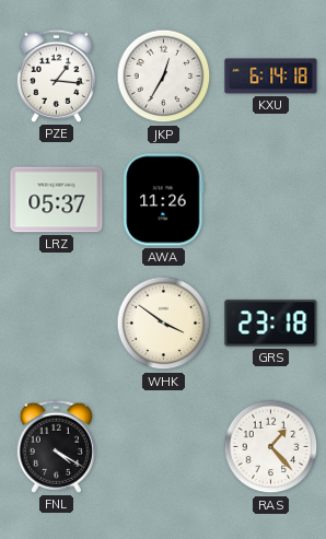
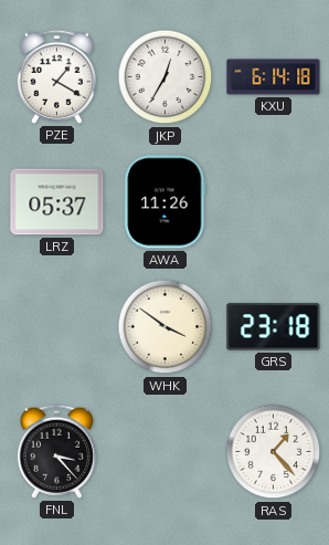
PZE: 1:16 -> 1:20
FNL: 4:20 -> 3:23
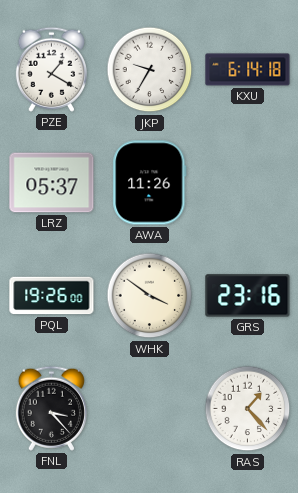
JKP: 12:35 -> 9:35
PQL: none -> 19:26
GRS: 23:18 -> 23:16
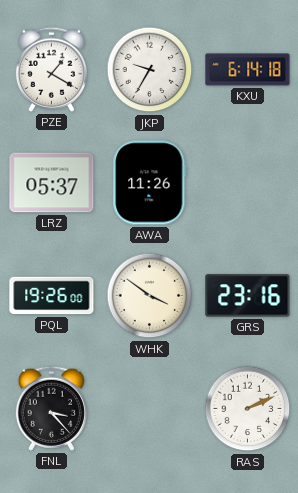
RAS: 1:23 -> 2:11
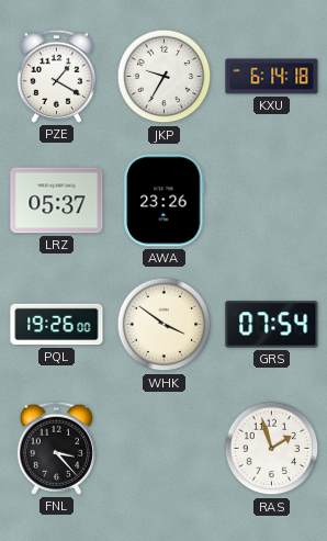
AWA: 11:26 -> 23:26
GRS: 23:16 -> 07:54
RAS: 2:11 -> 1:57
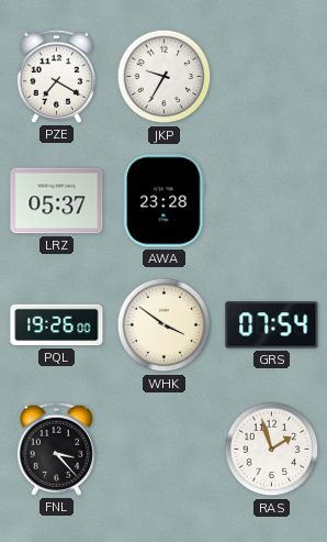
PZE: 1:20 -> 7:20
KXU: 6:14 -> none
AWA: 23:26 -> 23:28
